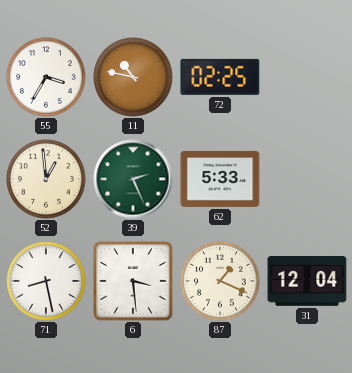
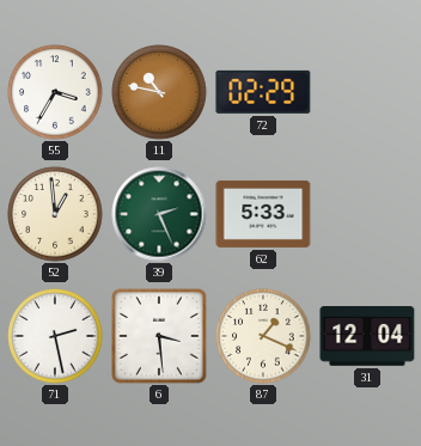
72: 02:25 -> 02:29
71: 8:28 -> 2:28
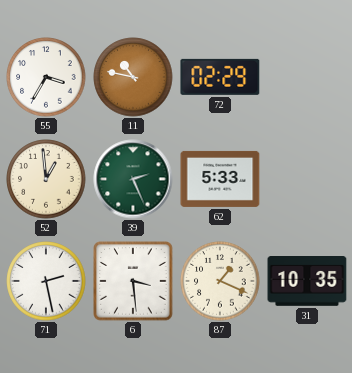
31: 12:04 -> 10:35
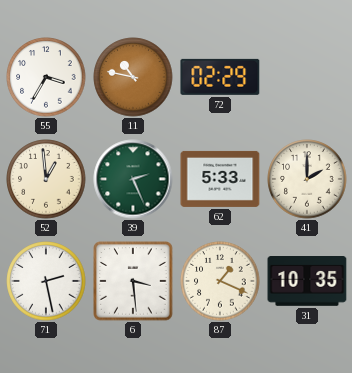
41: none -> 2:00
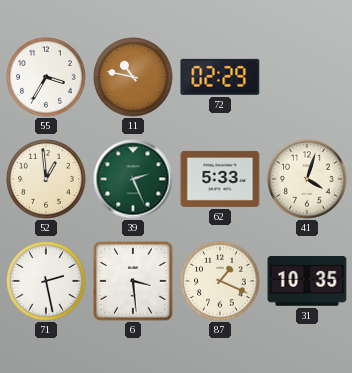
41: 2:00 -> 4:03
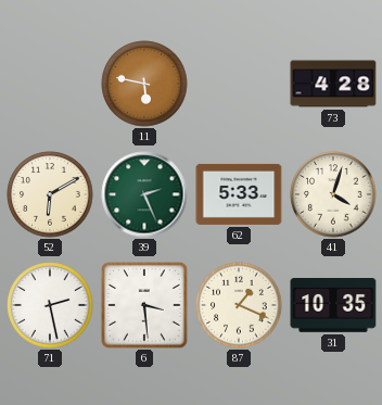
55: 3:35 -> none
11: 10:47 -> 5:47
72: 02:29 -> none
73: none -> 4:28
52: 12:59 -> 6:10
